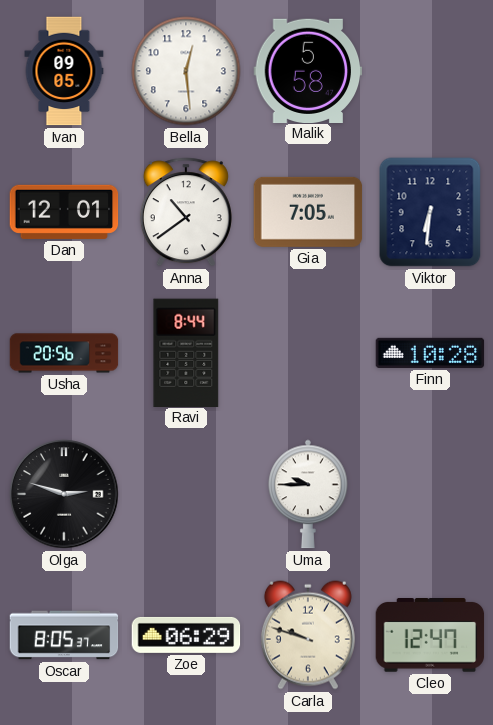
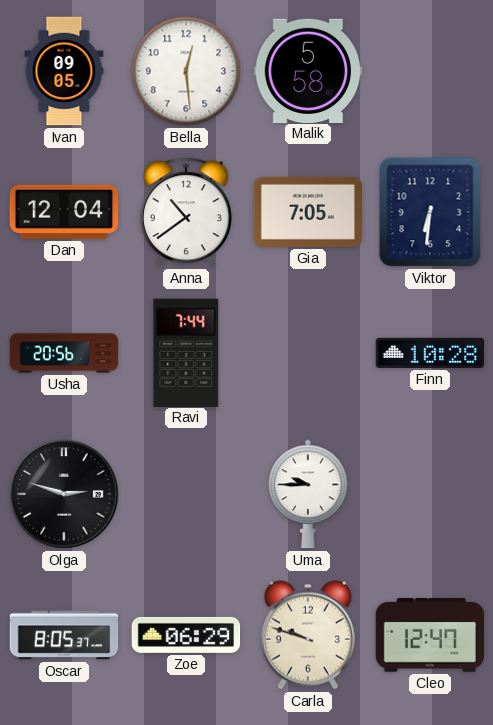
Dan: 12:01 -> 12:04
Ravi: 8:44 -> 7:44
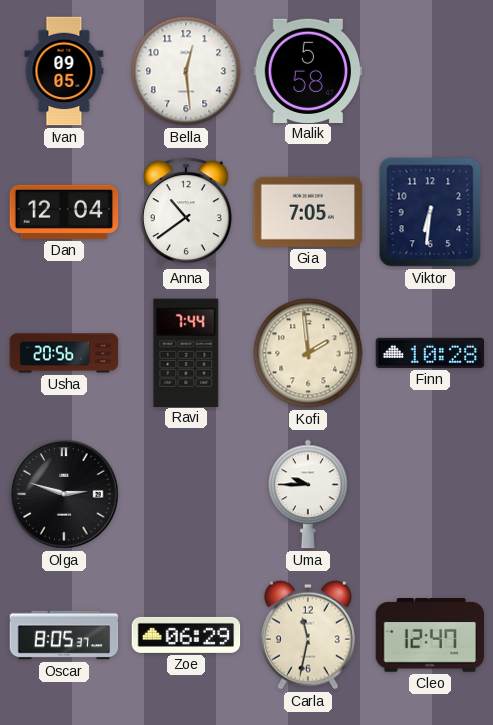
Kofi: none -> 1:59
Carla: 9:48 -> 11:32
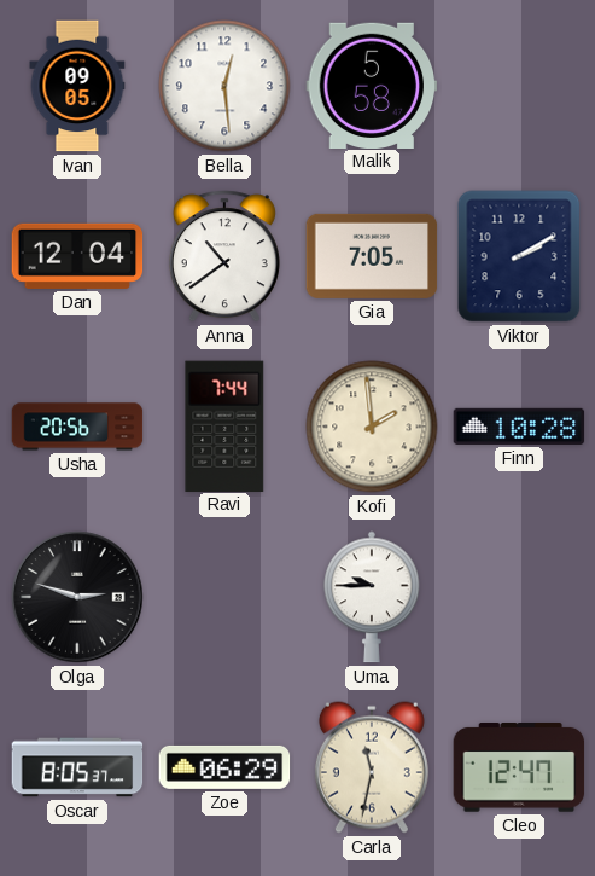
Viktor: 6:31 -> 2:10
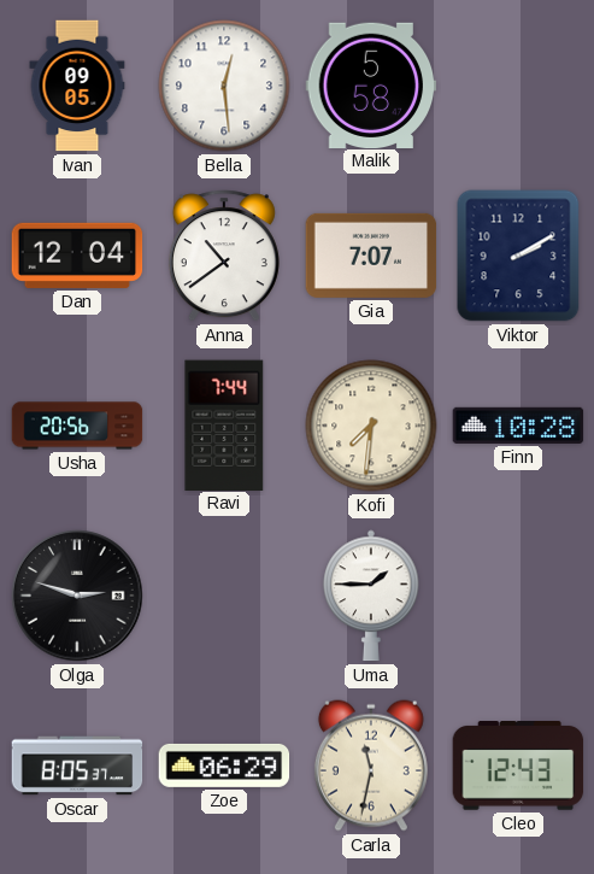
Gia: 7:05 -> 7:07
Kofi: 1:59 -> 7:31
Uma: 9:45 -> 1:45
Cleo: 12:47 -> 12:43
